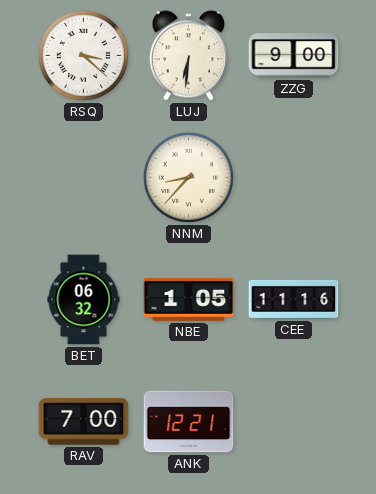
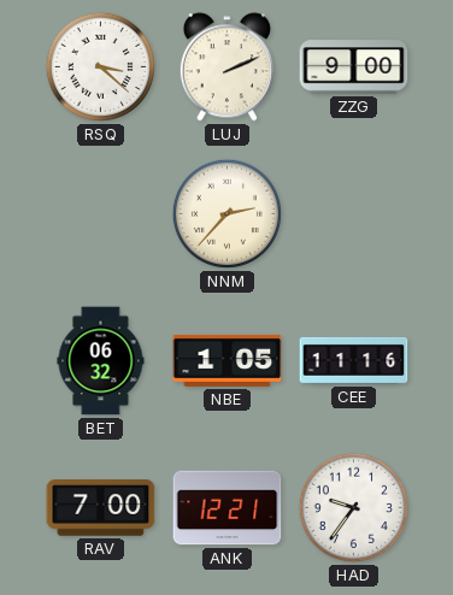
LUJ: 6:31 -> 2:11
NNM: 8:37 -> 2:37
HAD: none -> 9:36
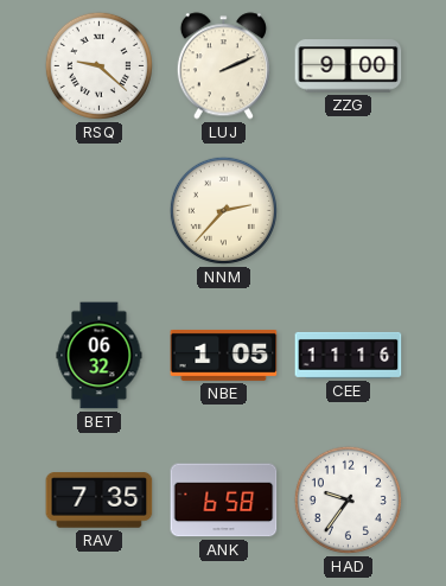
RSQ: 3:22 -> 9:22
RAV: 7:00 -> 7:35
ANK: 12:21 -> 6:58
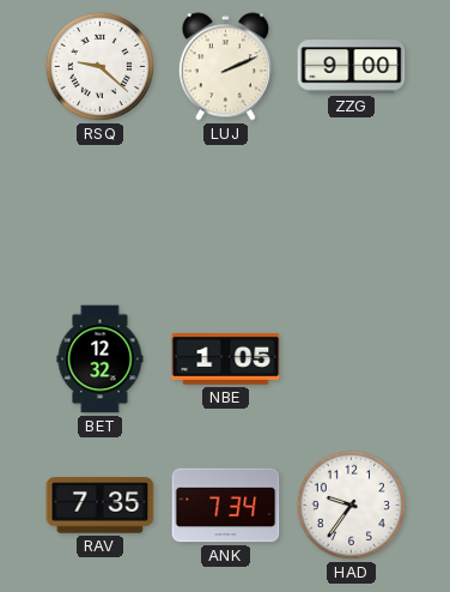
NNM: 2:37 -> none
BET: 06:32 -> 12:32
CEE: 11:16 -> none
ANK: 6:58 -> 7:34
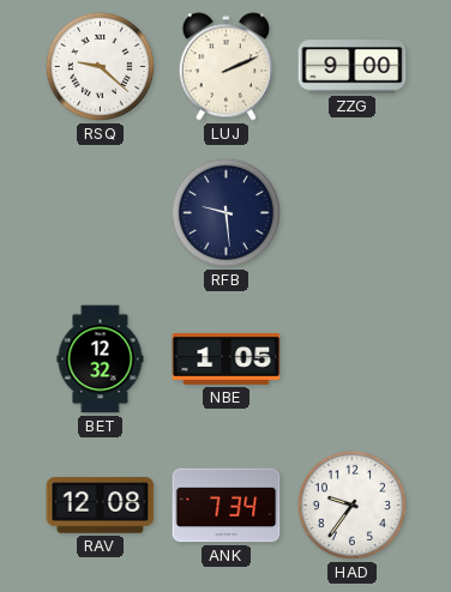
RFB: none -> 9:29
RAV: 7:35 -> 12:08
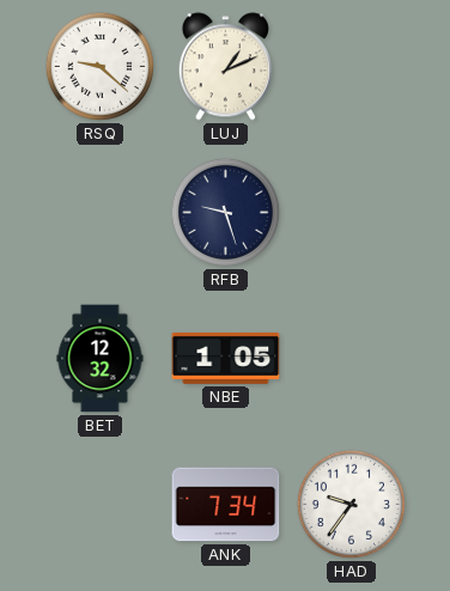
LUJ: 2:11 -> 1:11
ZZG: 9:00 -> none
RFB: 9:29 -> 9:27
RAV: 12:08 -> none
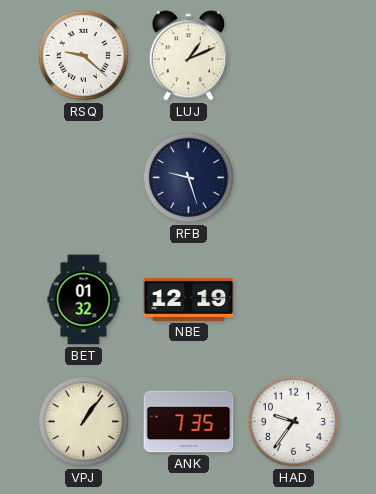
BET: 12:32 -> 01:32
NBE: 1:05 -> 12:19
VPJ: none -> 1:06
ANK: 7:34 -> 7:35
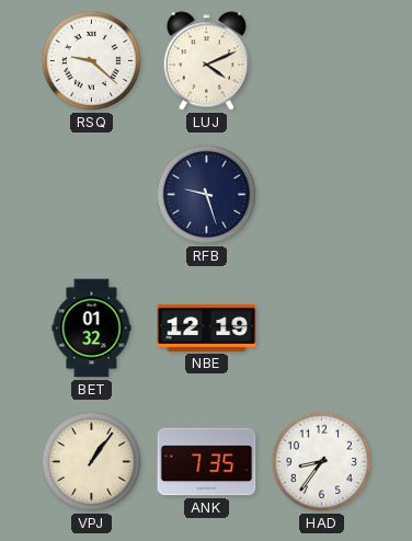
LUJ: 1:11 -> 4:11
HAD: 9:36 -> 8:36
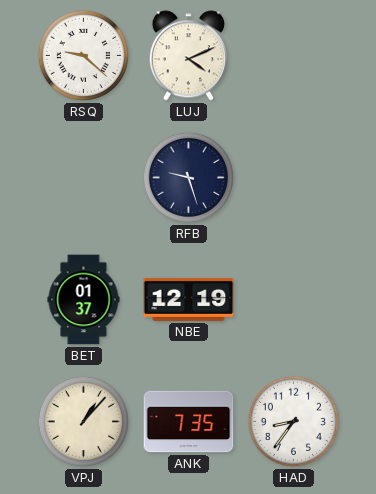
BET: 01:32 -> 01:37
VPJ: 1:06 -> 1:07
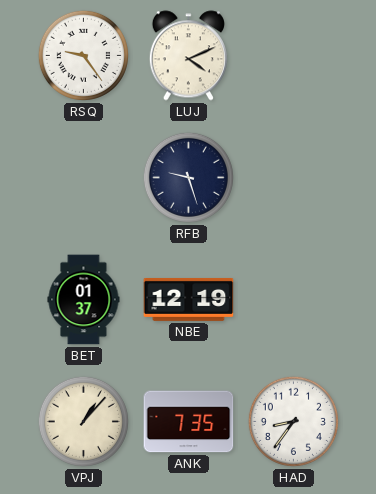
RSQ: 9:22 -> 9:24
